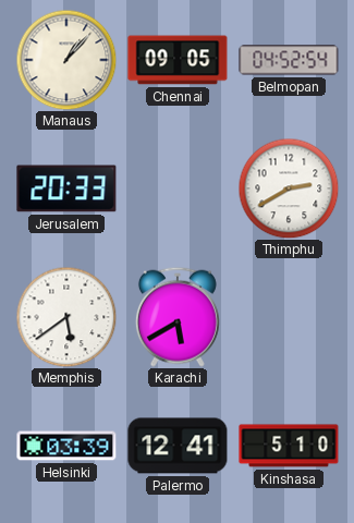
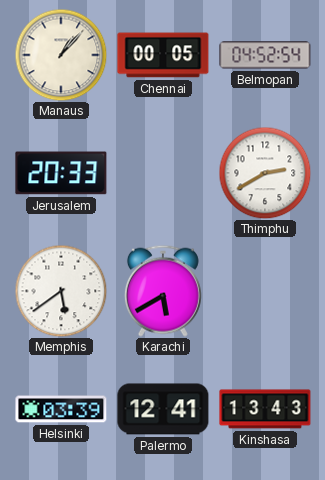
Chennai: 09:05 -> 00:05
Kinshasa: 5:10 -> 13:43
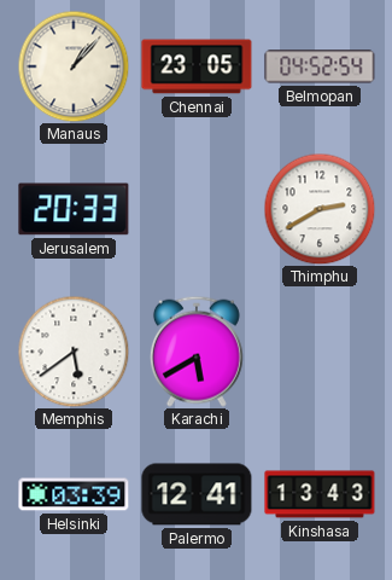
Chennai: 00:05 -> 23:05
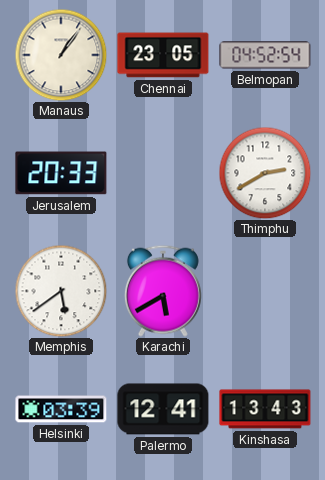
Manaus: 1:07 -> 1:06
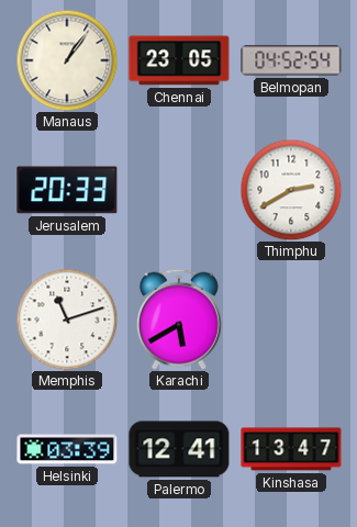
Memphis: 5:39 -> 11:12
Kinshasa: 13:43 -> 13:47
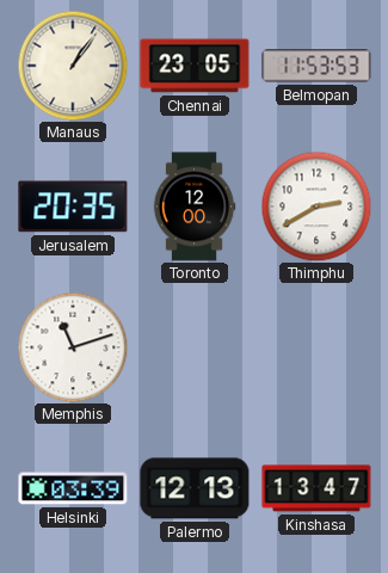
Belmopan: 04:52 -> 11:53
Jerusalem: 20:33 -> 20:35
Toronto: none -> 12:00
Karachi: 5:40 -> none
Palermo: 12:41 -> 12:13
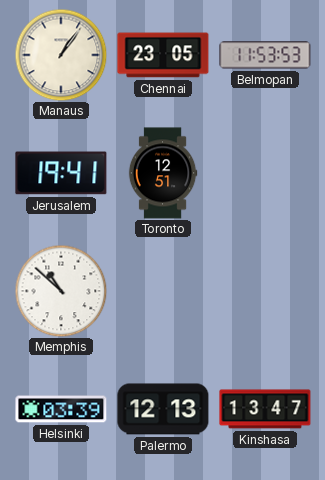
Jerusalem: 20:35 -> 19:41
Toronto: 12:00 -> 12:51
Thimphu: 2:40 -> none
Memphis: 11:12 -> 10:52
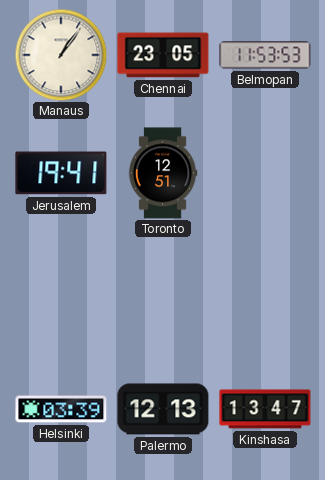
Memphis: 10:52 -> none
